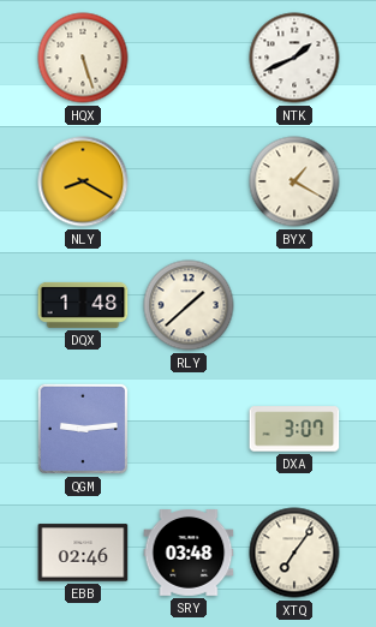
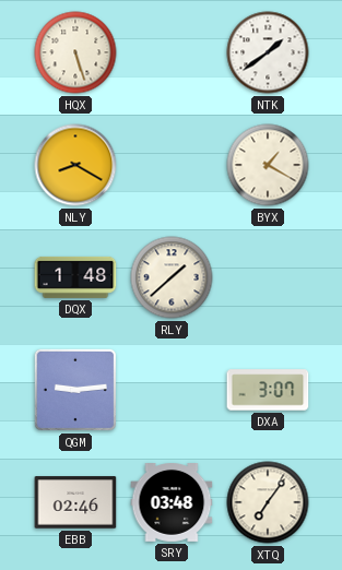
NTK: 1:41 -> 1:39
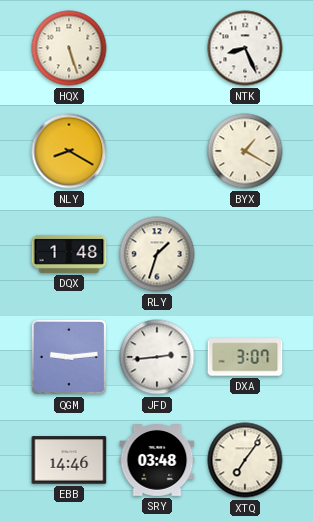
NTK: 1:39 -> 8:26
RLY: 1:38 -> 1:33
JFD: none -> 2:44
EBB: 02:46 -> 14:46
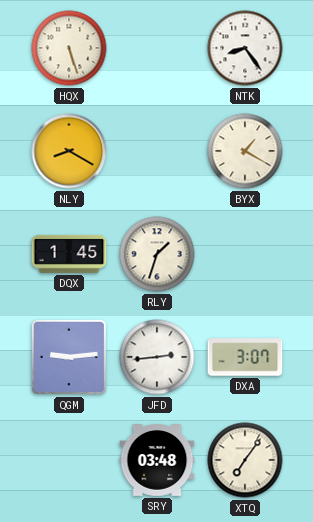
NTK: 8:26 -> 8:24
DQX: 1:48 -> 1:45
EBB: 14:46 -> none
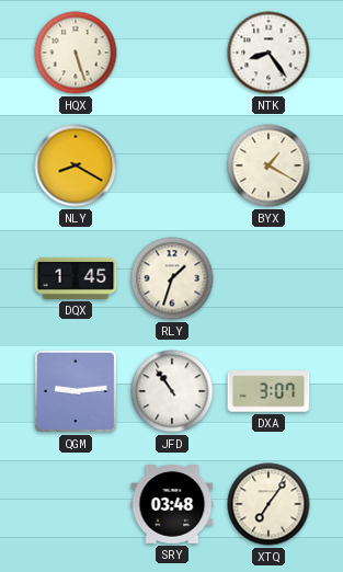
JFD: 2:44 -> 10:54
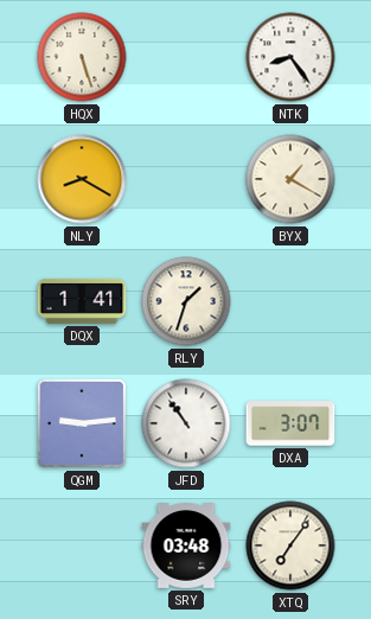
DQX: 1:45 -> 1:41
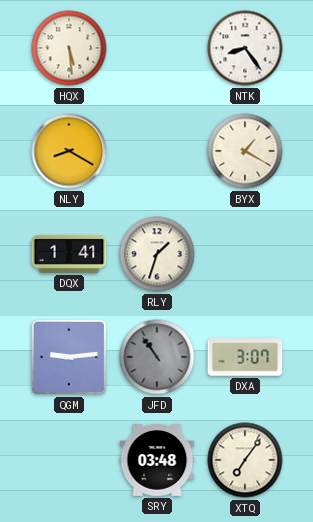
HQX: 5:27 -> 5:29
JFD dial: white -> grey
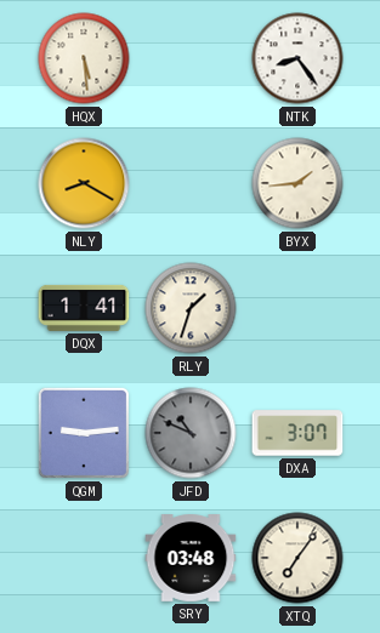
BYX: 1:20 -> 1:44
JFD: 10:54 -> 10:49
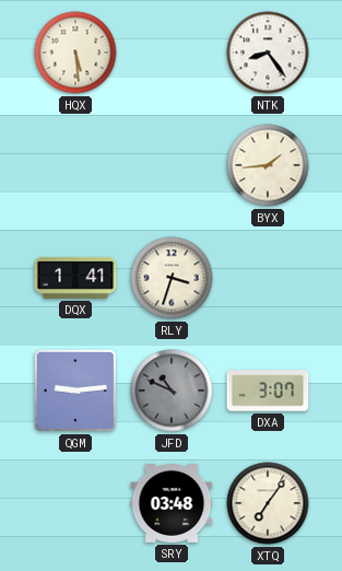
NLY: 8:20 -> none
RLY: 1:33 -> 3:33
